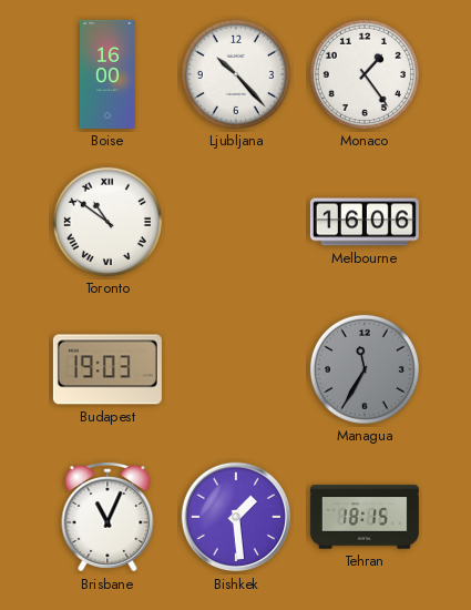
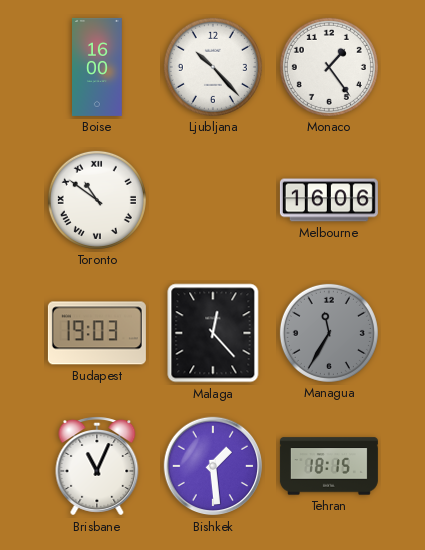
Malaga: none -> 12:23
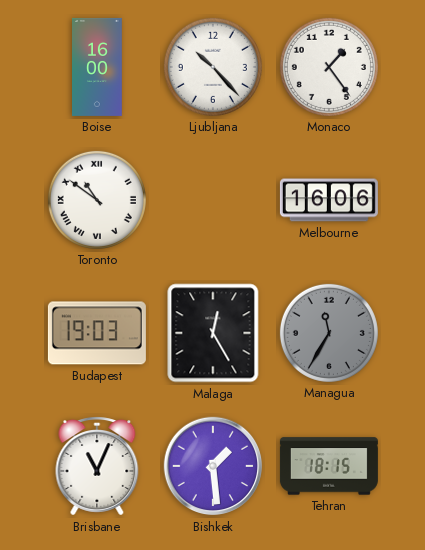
Malaga: 12:23 -> 12:25
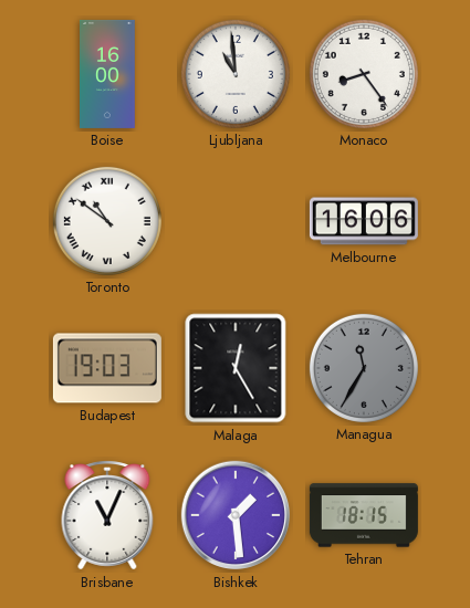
Ljubljana: 10:23 -> 10:59
Monaco: 1:24 -> 8:24
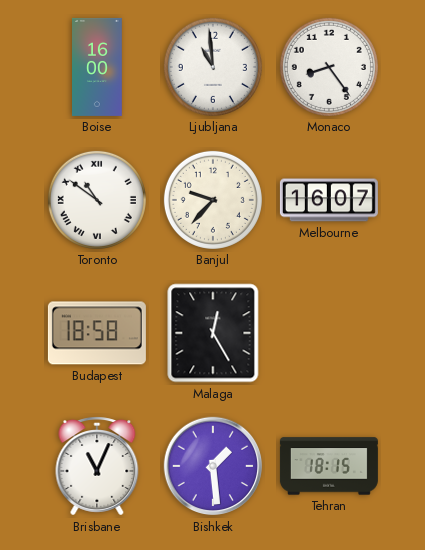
Banjul: none -> 9:37
Melbourne: 16:06 -> 16:07
Budapest: 19:03 -> 18:58
Managua: 11:35 -> none
